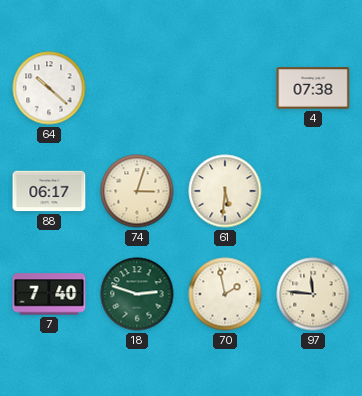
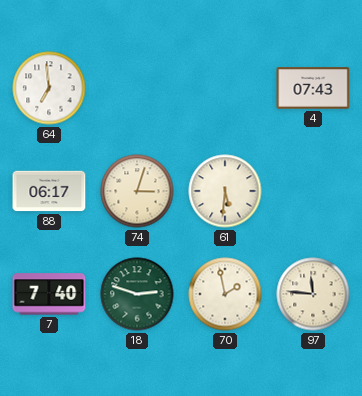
64: 10:22 -> 6:59
4: 07:38 -> 07:43
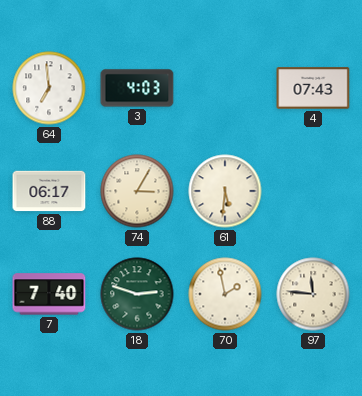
3: none -> 4:03
74: 3:03 -> 3:05
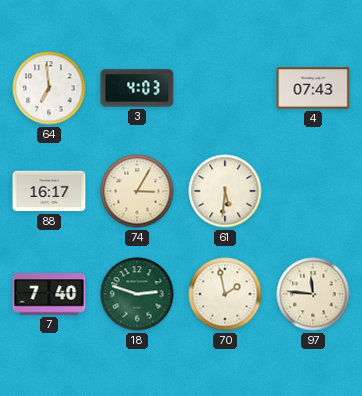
88: 06:17 -> 16:17
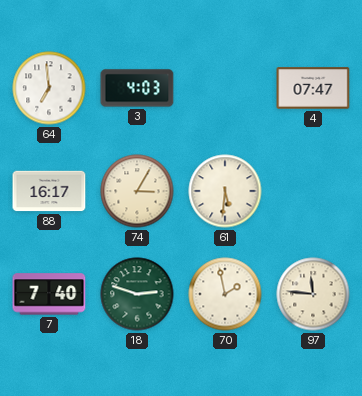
4: 07:43 -> 07:47
